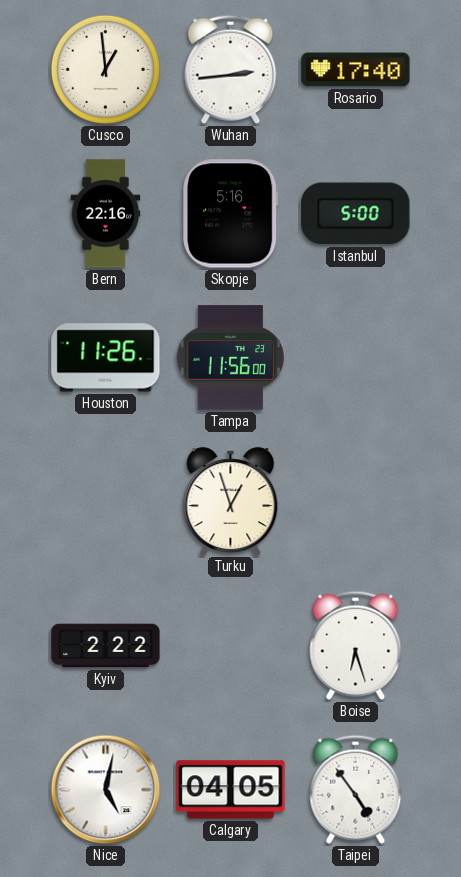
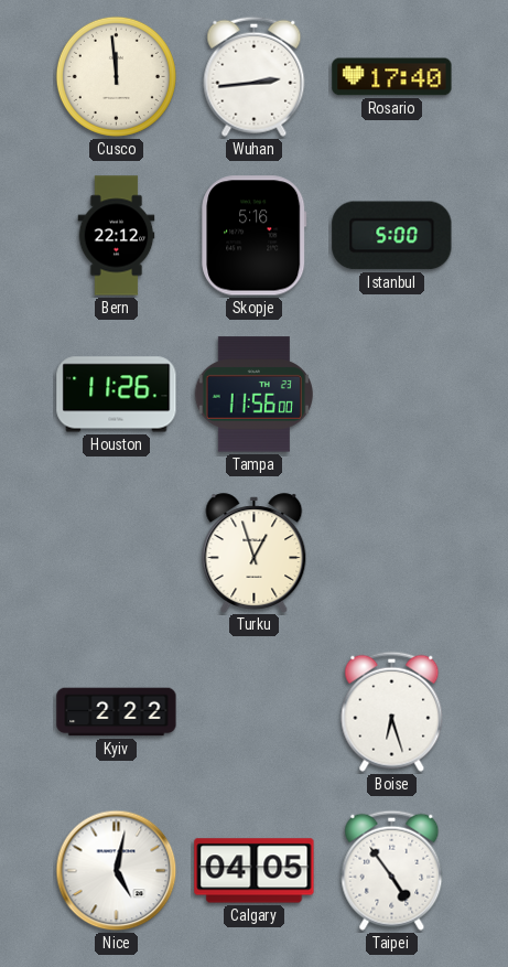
Cusco: 12:59 -> 11:59
Bern: 22:16 -> 22:12
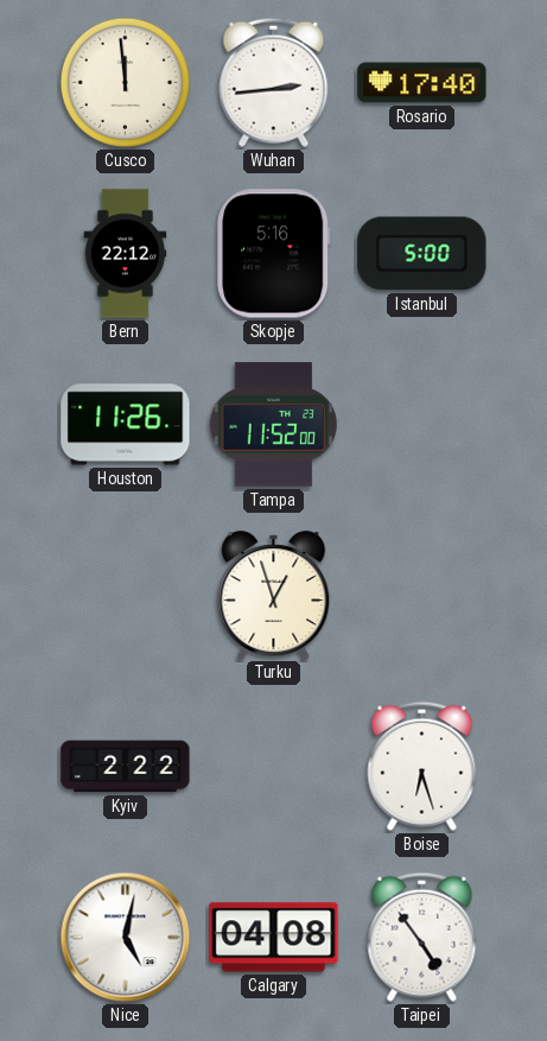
Tampa: 11:56 -> 11:52
Calgary: 04:05 -> 04:08
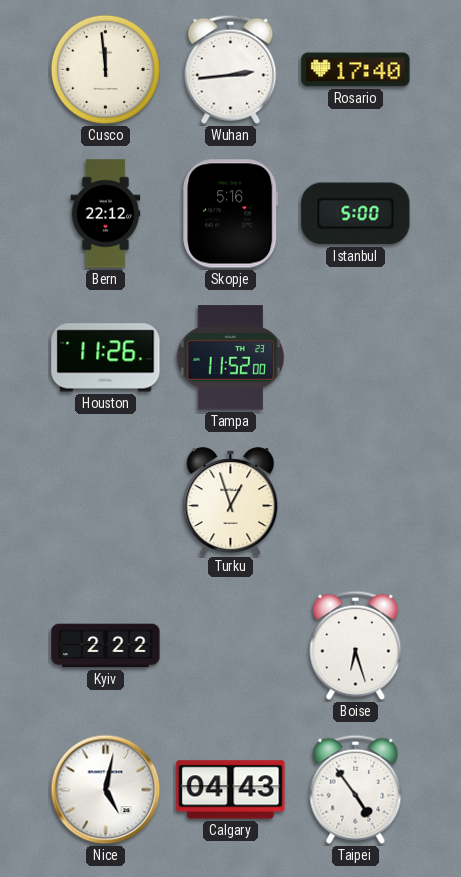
Calgary: 04:08 -> 04:43
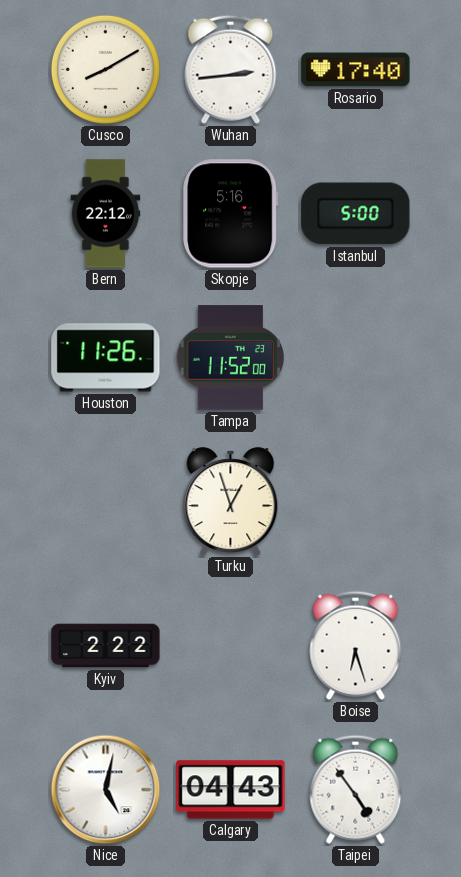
Cusco: 11:59 -> 8:10
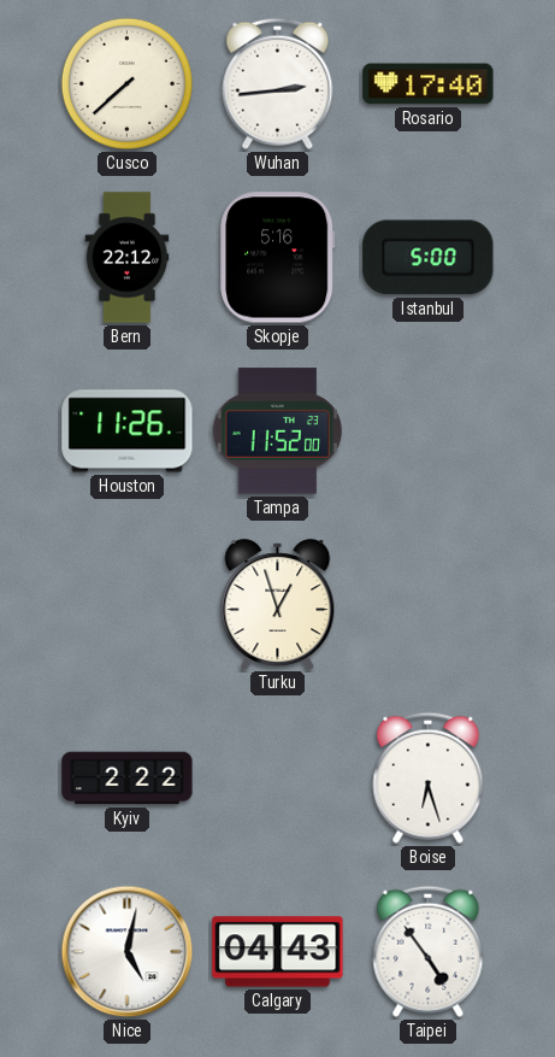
Cusco: 8:10 -> 7:38
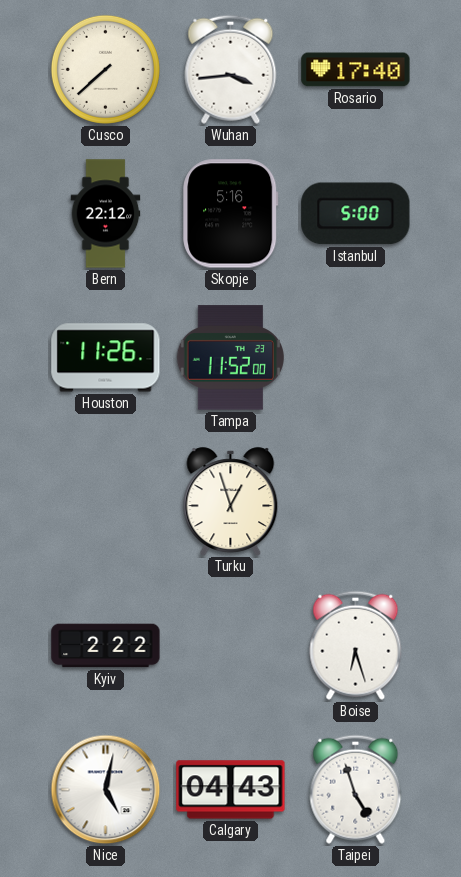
Wuhan: 2:44 -> 3:44
Taipei: 4:54 -> 4:57
